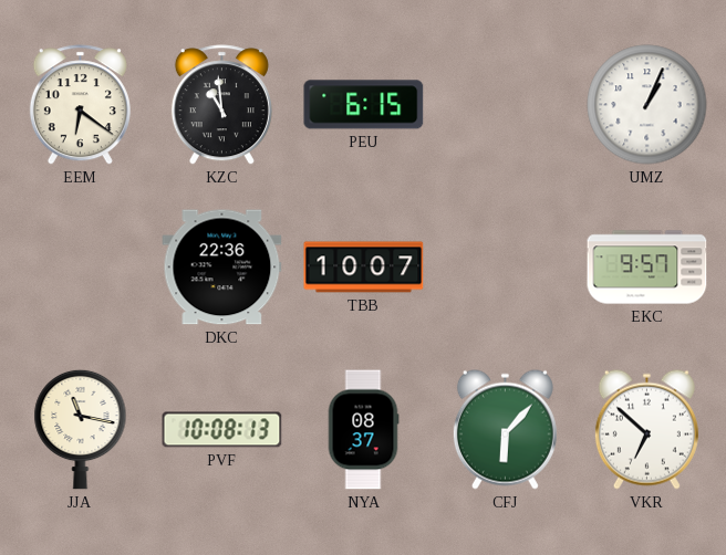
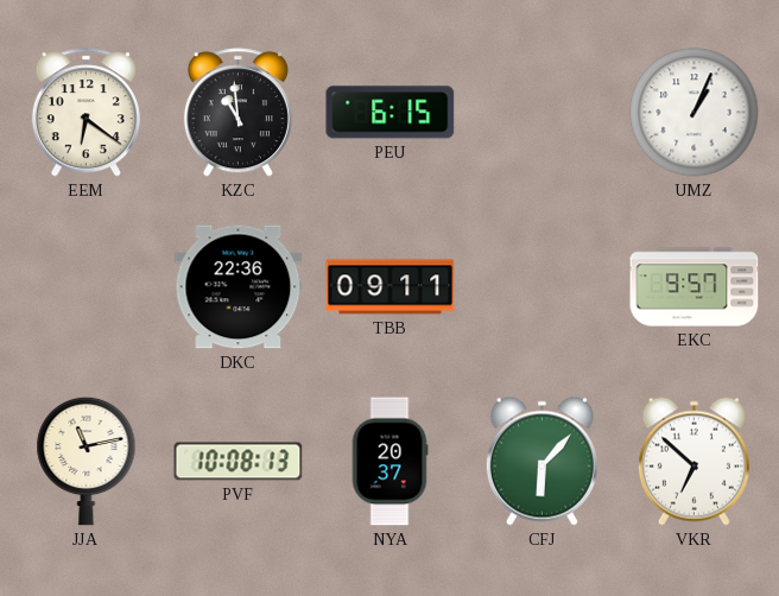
TBB: 10:07 -> 09:11
JJA: 11:17 -> 11:13
NYA: 08:37 -> 20:37
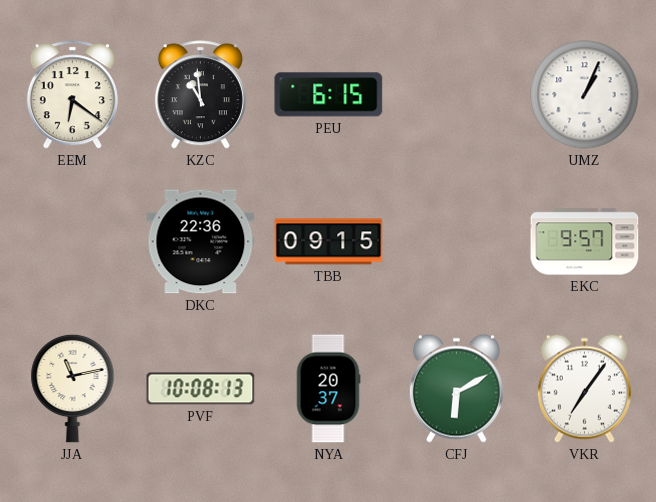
TBB: 09:11 -> 09:15
CFJ: 6:07 -> 6:10
VKR: 6:52 -> 7:06
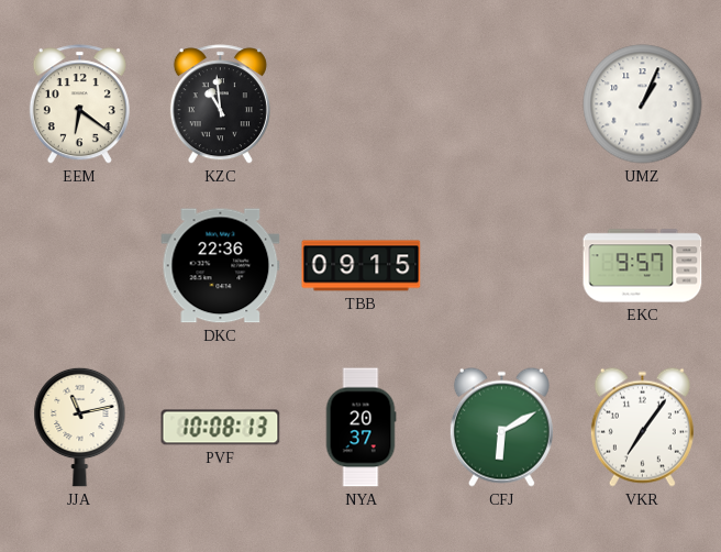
PEU: 6:15 -> none
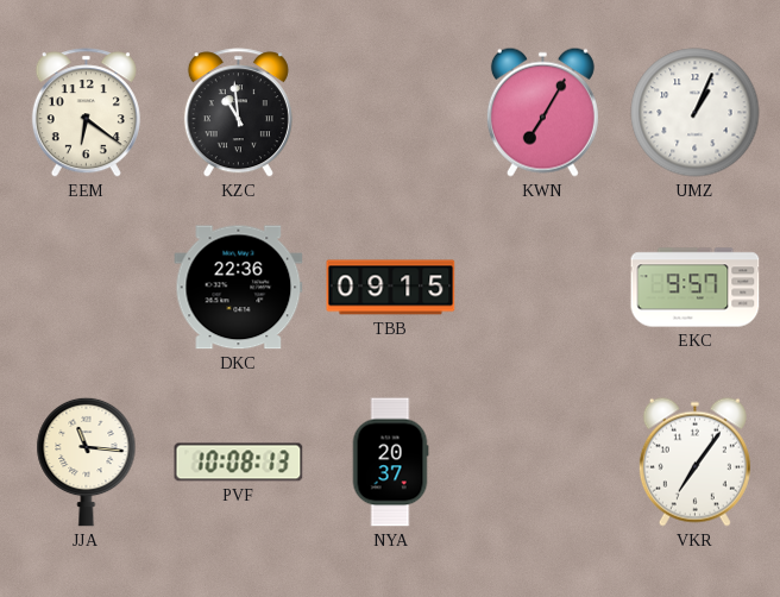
KWN: none -> 7:05
JJA: 11:13 -> 11:16
CFJ: 6:10 -> none
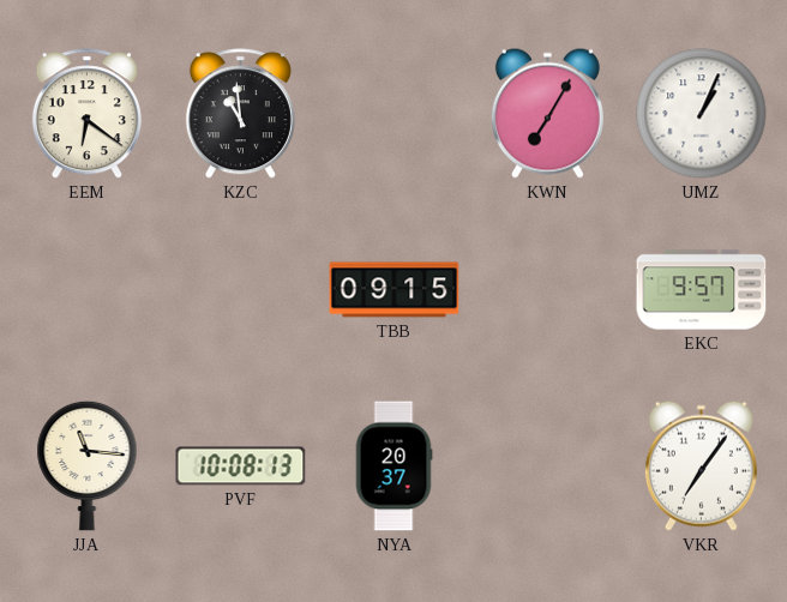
DKC: 22:36 -> none
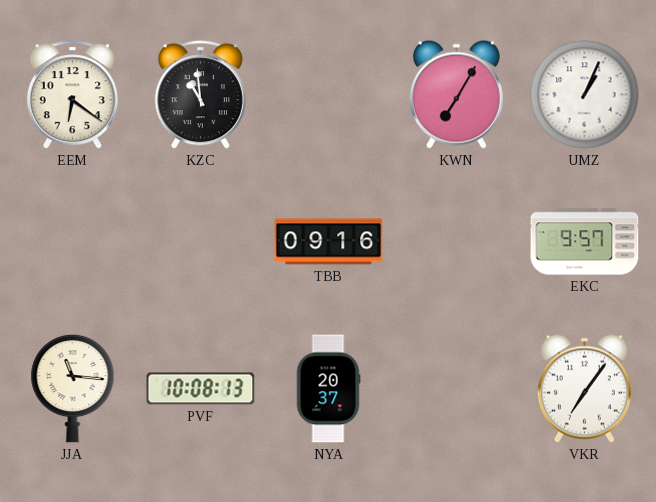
TBB: 09:15 -> 09:16
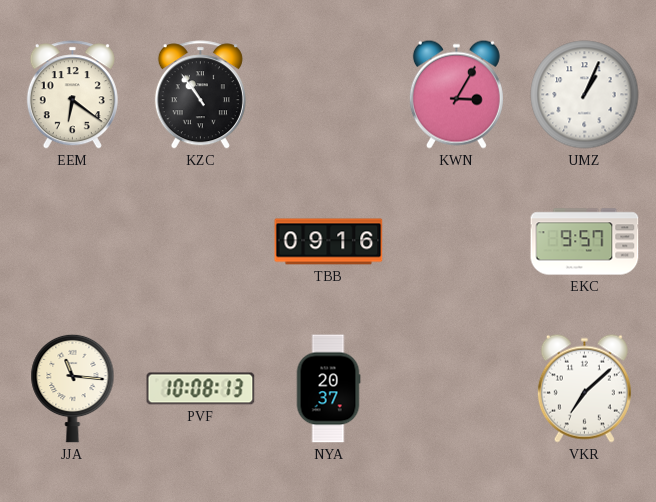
KZC: 10:59 -> 10:54
KWN: 7:05 -> 3:05
VKR: 7:06 -> 7:08
